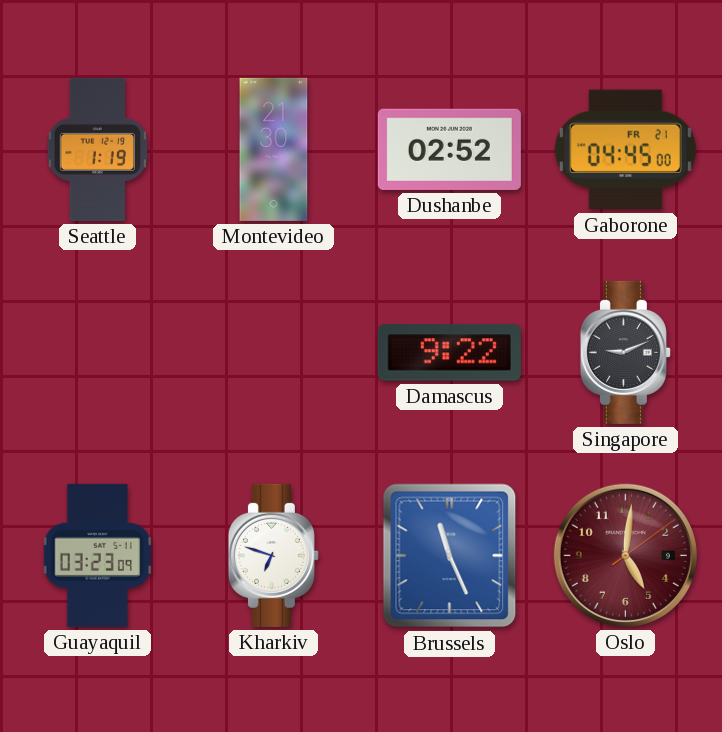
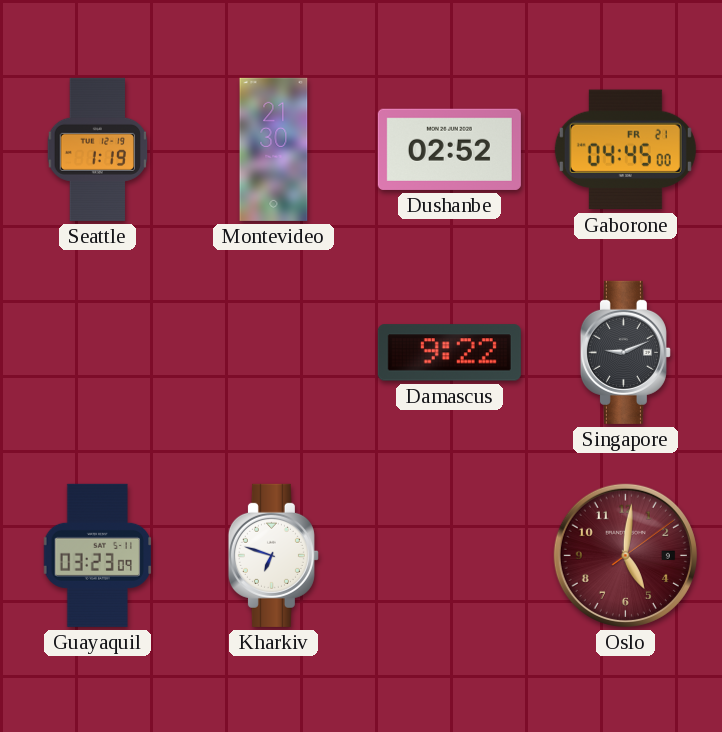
Brussels: 11:26 -> none
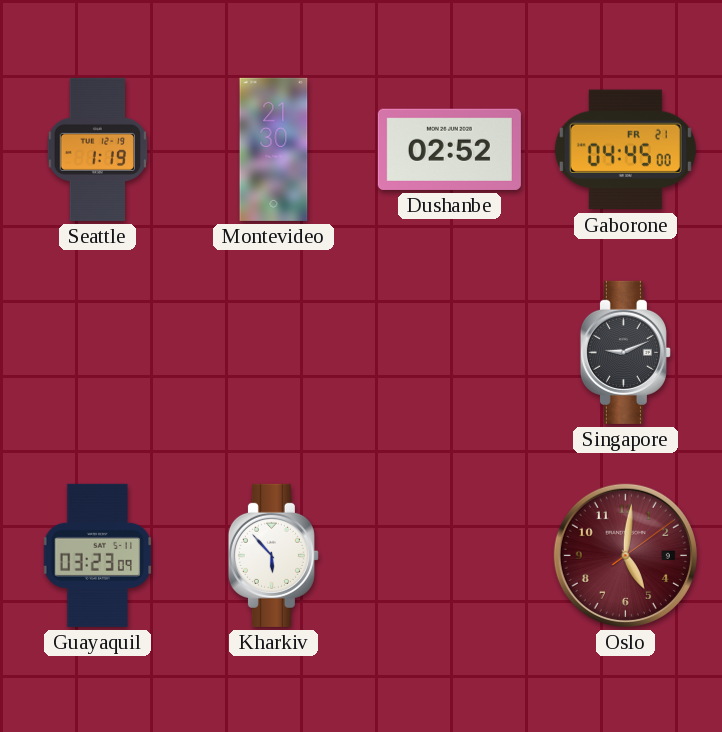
Damascus: 9:22 -> none
Kharkiv: 6:48 -> 5:53
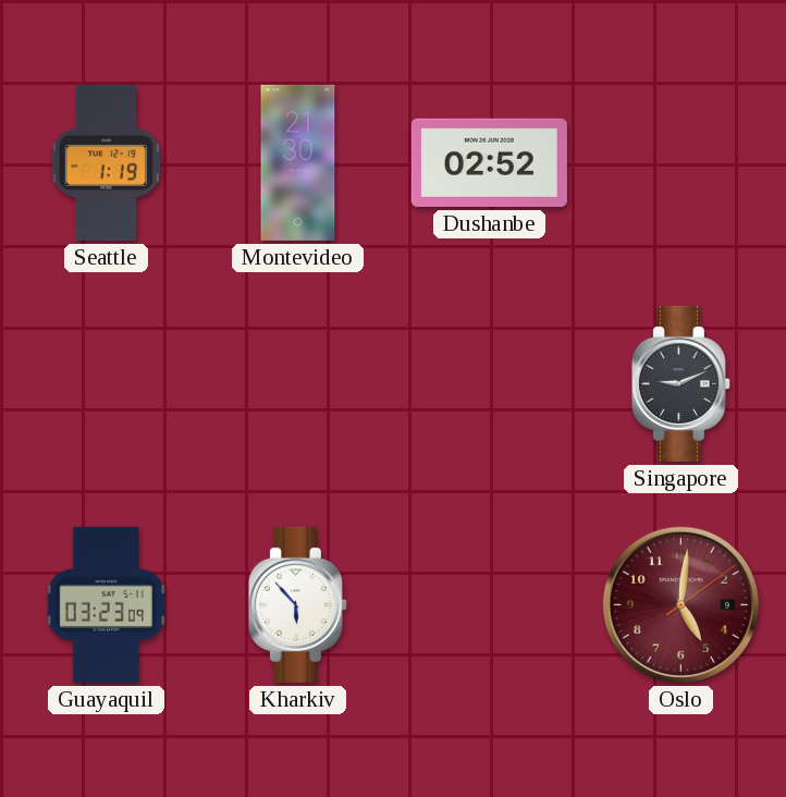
Gaborone: 04:45 -> none
